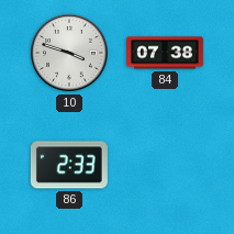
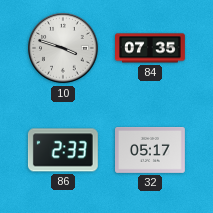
84: 07:38 -> 07:35
32: none -> 05:17
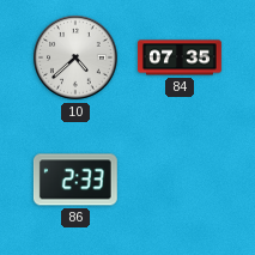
10: 3:48 -> 4:38
32: 05:17 -> none
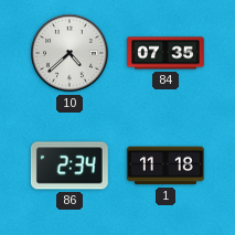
86: 2:33 -> 2:34
1: none -> 11:18
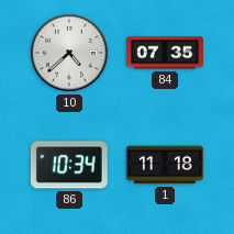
86: 2:34 -> 10:34
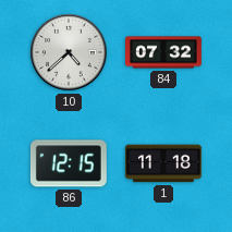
84: 07:35 -> 07:32
86: 10:34 -> 12:15
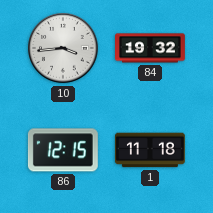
10: 4:38 -> 3:44
84: 07:32 -> 19:32
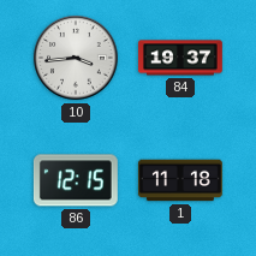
84: 19:32 -> 19:37
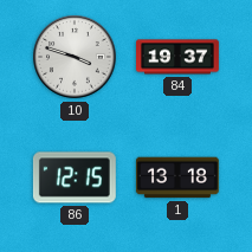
10: 3:44 -> 3:48
1: 11:18 -> 13:18
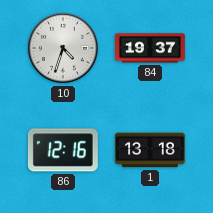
10: 3:48 -> 4:33
86: 12:15 -> 12:16
